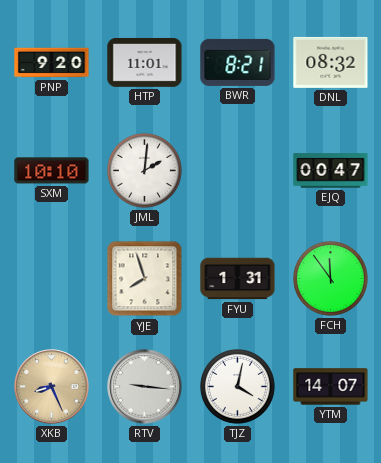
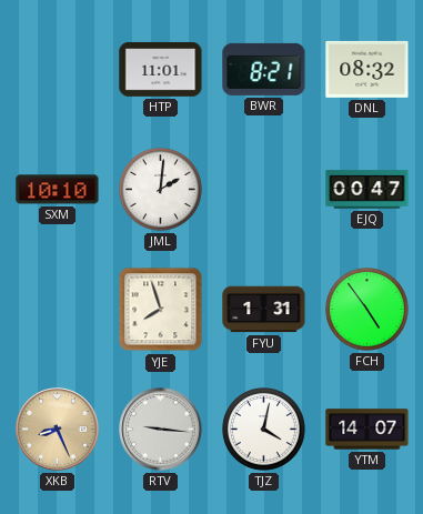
PNP: 9:20 -> none
FCH: 11:54 -> 4:54
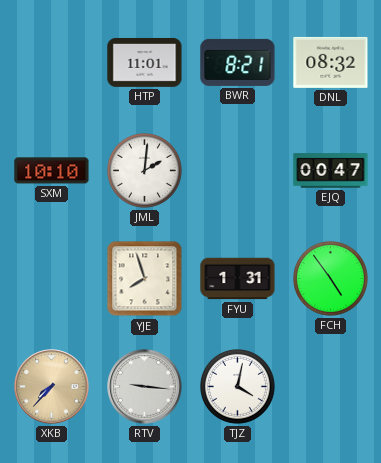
XKB: 8:26 -> 7:37
YTM: 14:07 -> none
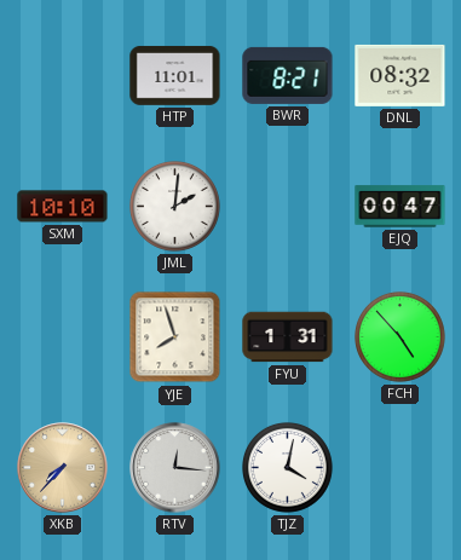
FCH: 4:54 -> 4:53
RTV: 9:16 -> 12:16
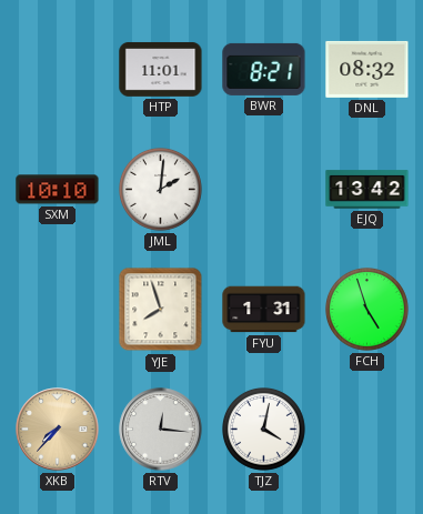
EJQ: 00:47 -> 13:42
FCH: 4:53 -> 4:57
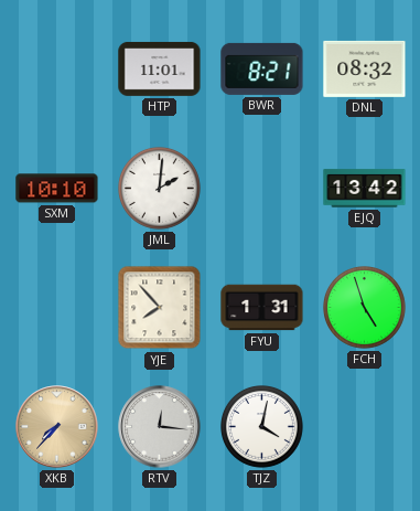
YJE: 7:57 -> 7:53
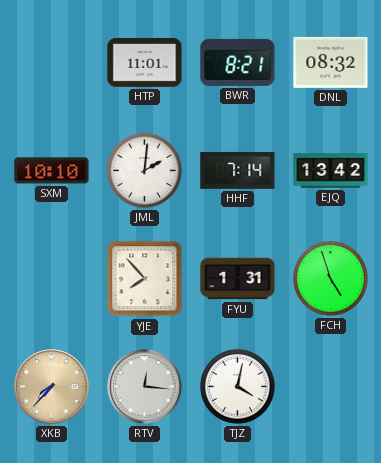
HHF: none -> 7:14
